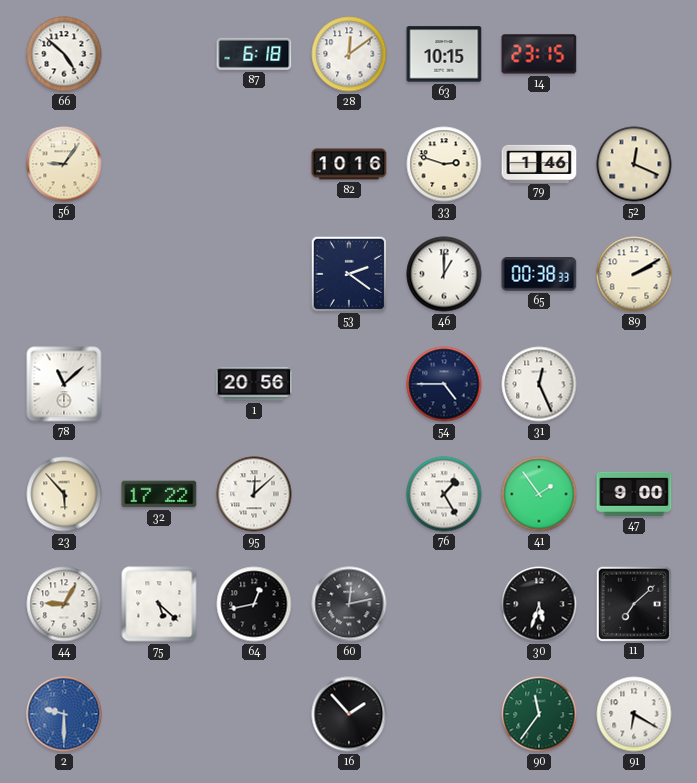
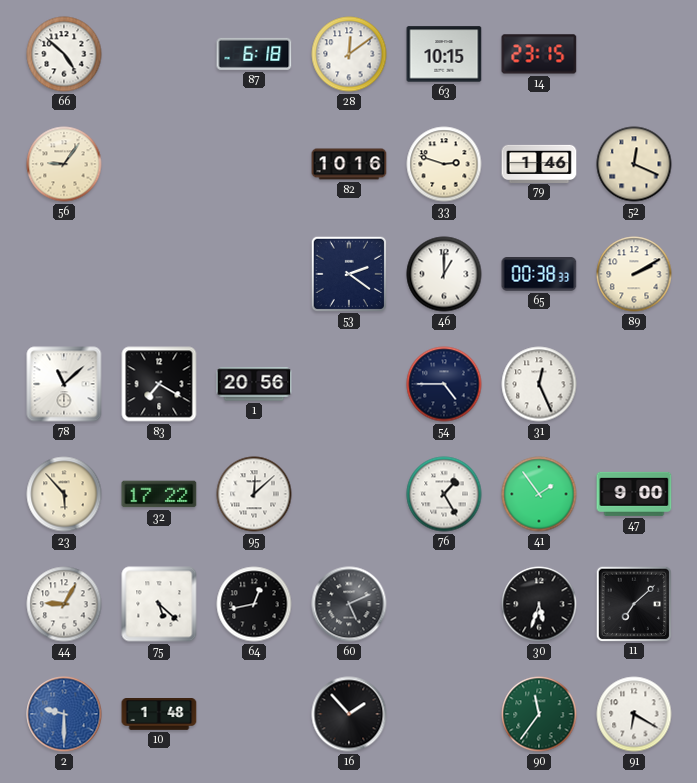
83: none -> 7:20
60: 12:13 -> 5:11
10: none -> 1:48
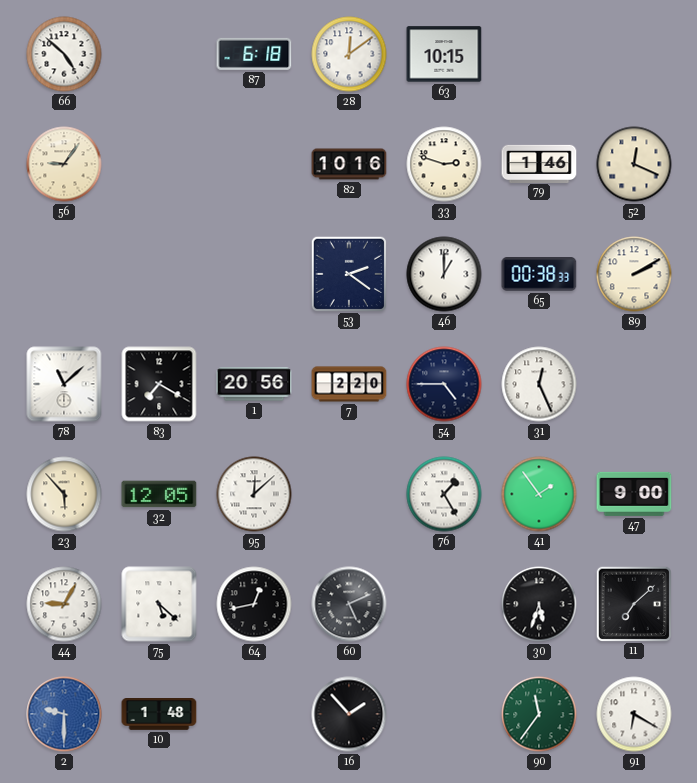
14: 23:15 -> none
7: none -> 2:20
32: 17:22 -> 12:05
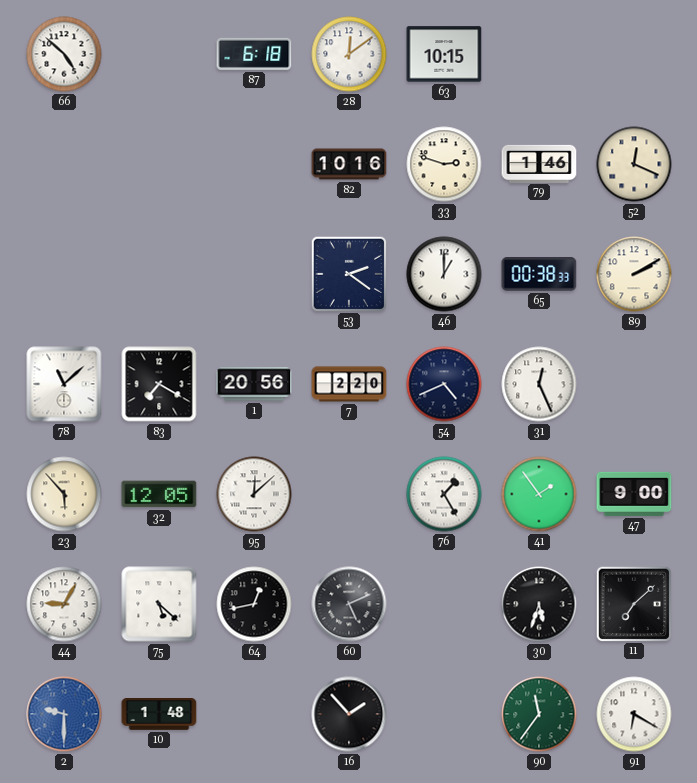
56: 9:06 -> none
54: 4:45 -> 4:41
